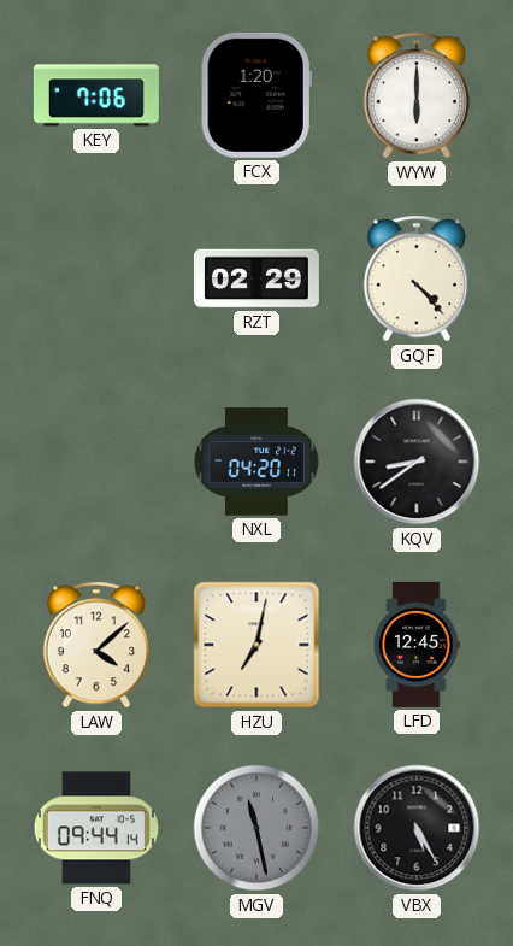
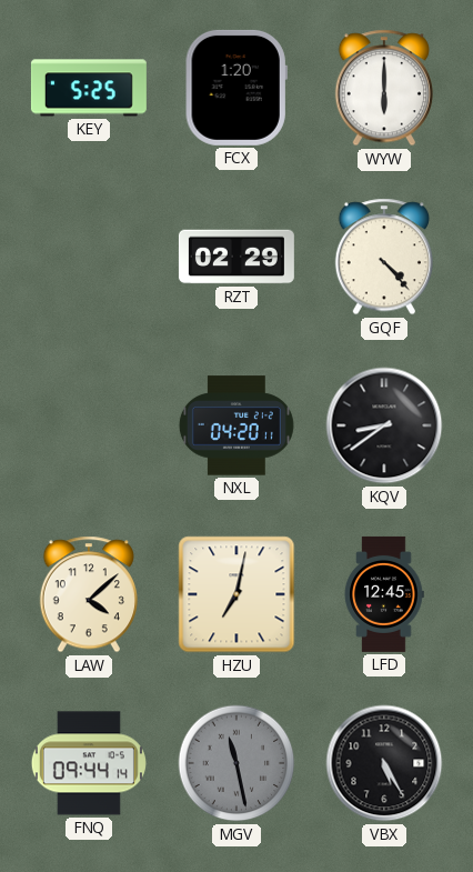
KEY: 7:06 -> 5:25
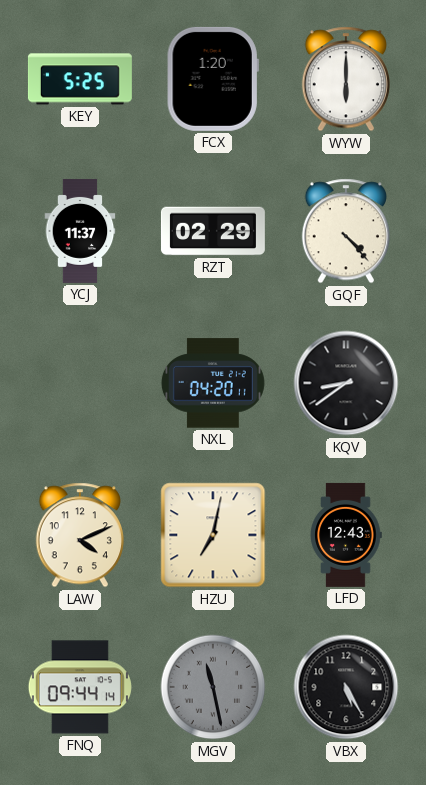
YCJ: none -> 11:37
LAW: 4:08 -> 4:11
LFD: 12:45 -> 12:43
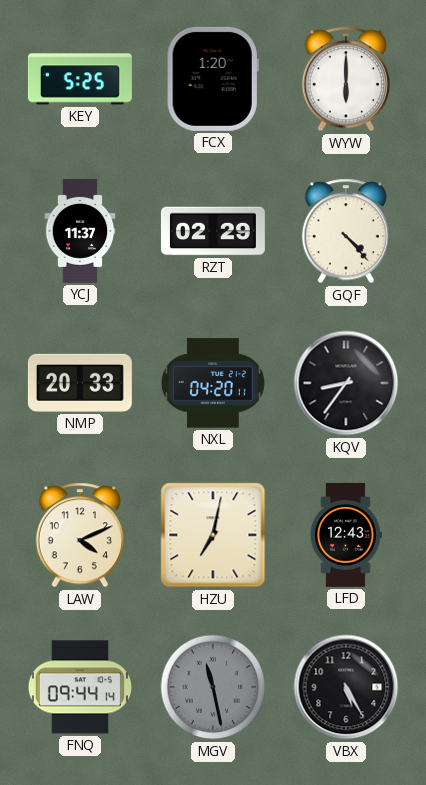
NMP: none -> 20:33
KQV: 8:39 -> 8:36
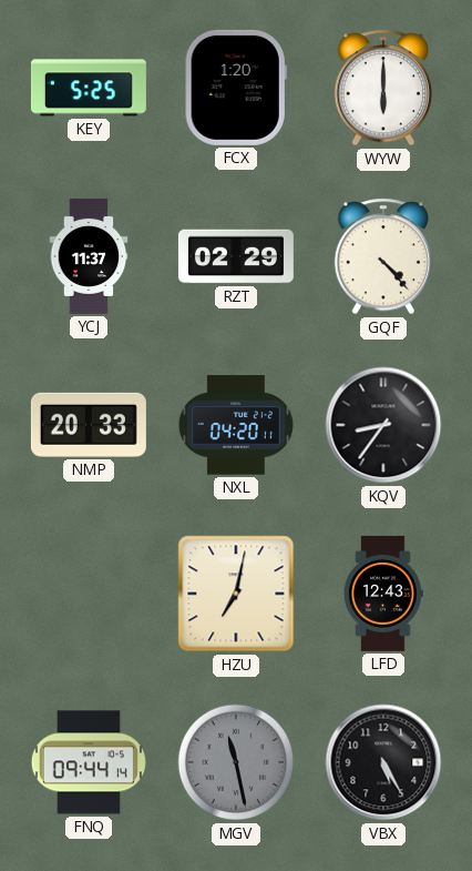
LAW: 4:11 -> none
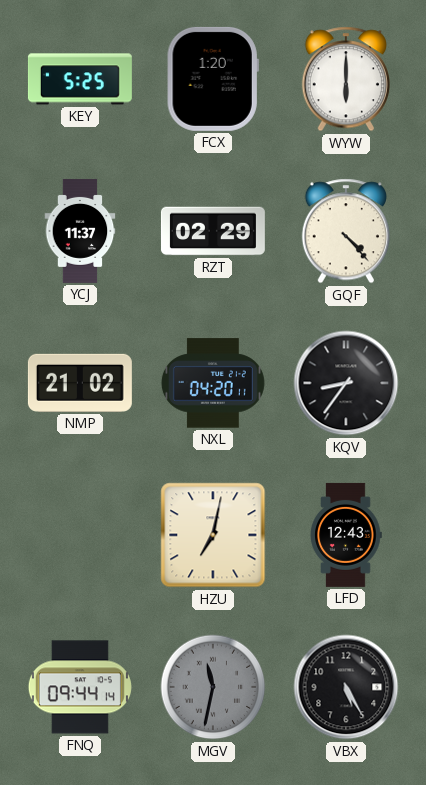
NMP: 20:33 -> 21:02
MGV: 11:28 -> 11:32
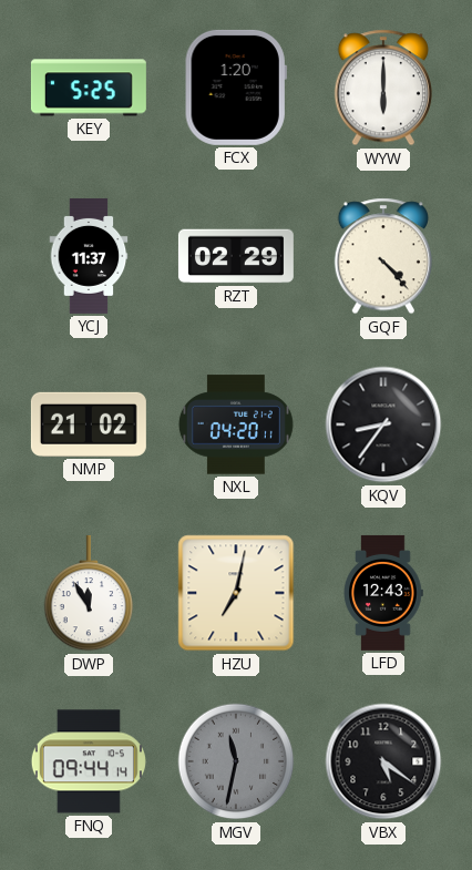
DWP: none -> 11:55
VBX: 5:25 -> 5:21
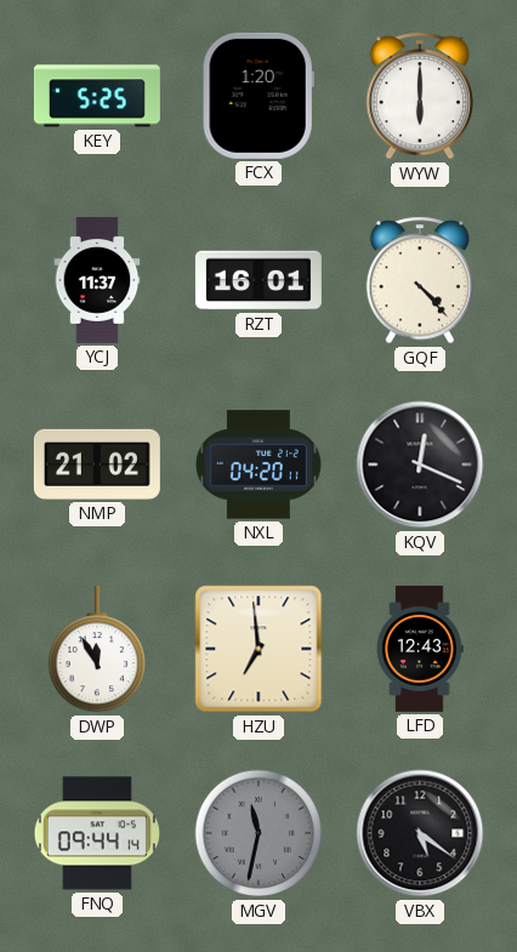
RZT: 02:29 -> 16:01
KQV: 8:36 -> 12:19
HZU: 7:02 -> 6:59
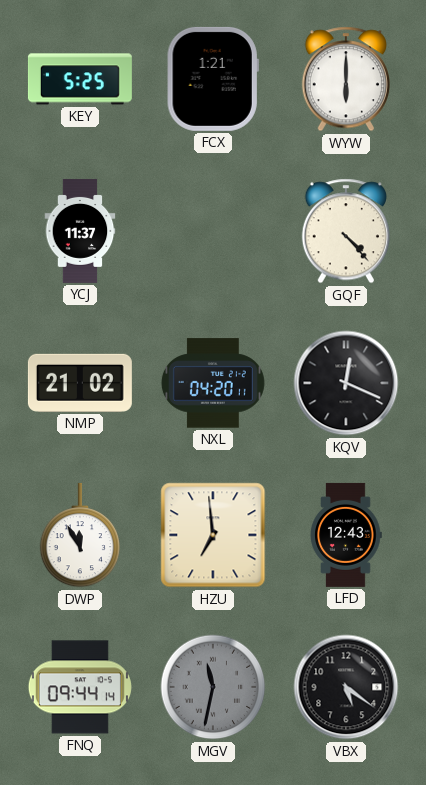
FCX: 1:20 -> 1:21
RZT: 16:01 -> none
